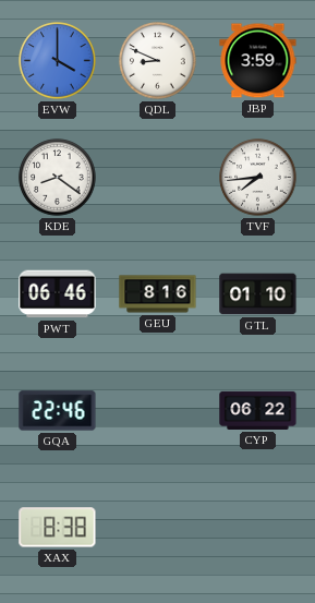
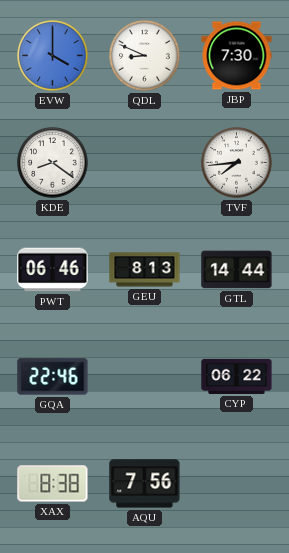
JBP: 3:59 -> 7:30
GEU: 8:16 -> 8:13
GTL: 01:10 -> 14:44
AQU: none -> 7:56
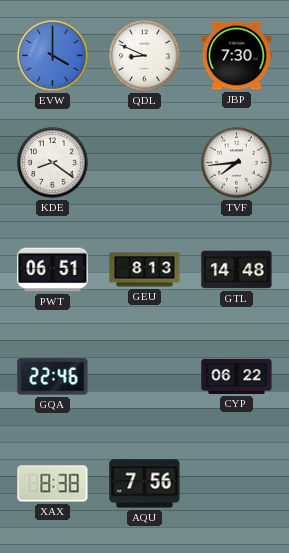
PWT: 06:46 -> 06:51
GTL: 14:44 -> 14:48
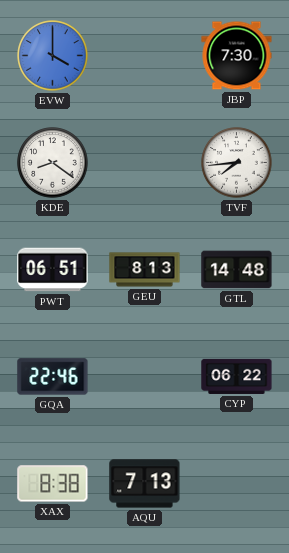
QDL: 8:49 -> none
AQU: 7:56 -> 7:13
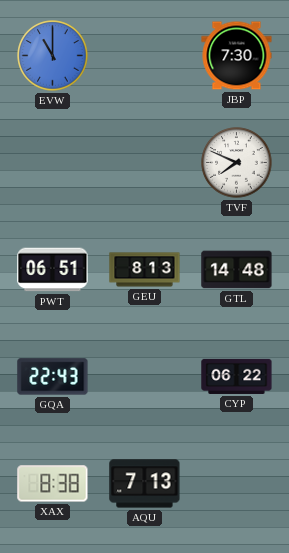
EVW: 4:00 -> 11:00
KDE: 8:21 -> none
TVF: 7:44 -> 7:49
GQA: 22:46 -> 22:43
